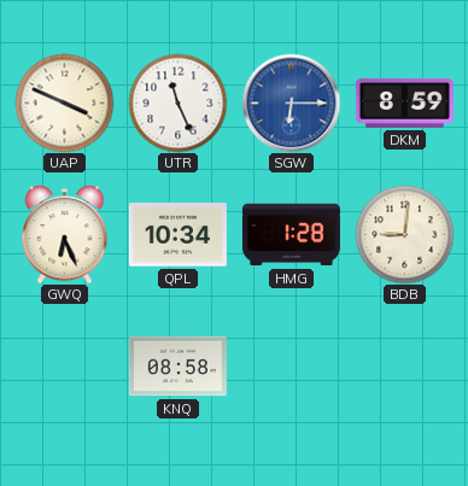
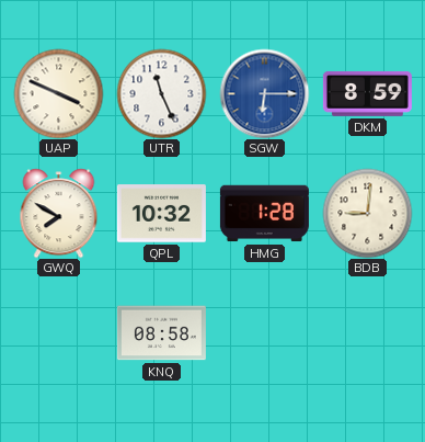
GWQ: 6:26 -> 7:50
QPL: 10:34 -> 10:32
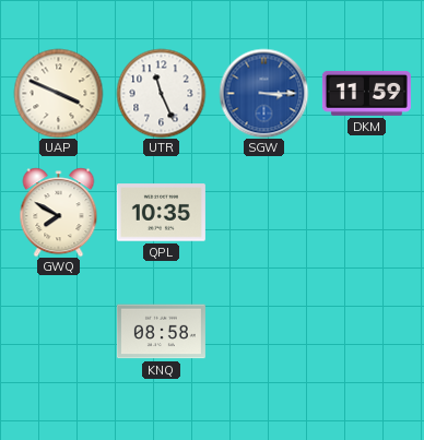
SGW: 6:15 -> 3:15
DKM: 8:59 -> 11:59
QPL: 10:32 -> 10:35
HMG: 1:28 -> none
BDB: 9:01 -> none
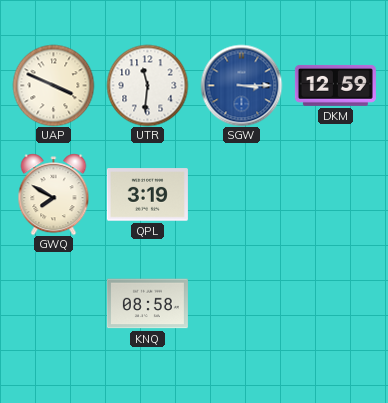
UTR: 11:26 -> 11:31
DKM: 11:59 -> 12:59
QPL: 10:35 -> 3:19
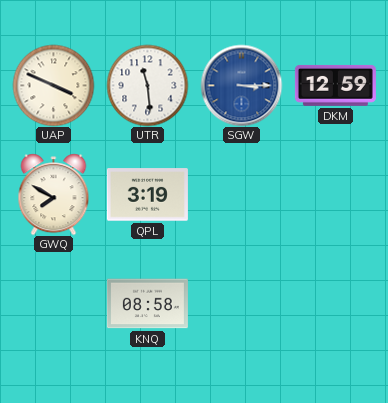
UTR: 11:31 -> 11:29
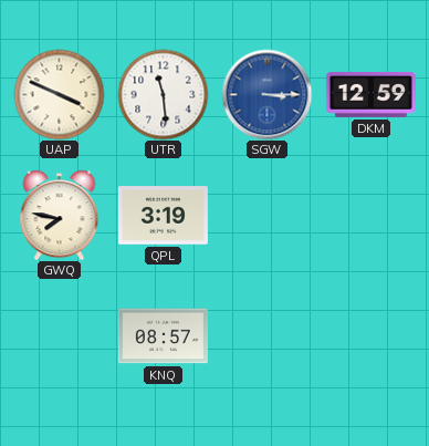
GWQ: 7:50 -> 7:47
KNQ: 08:58 -> 08:57
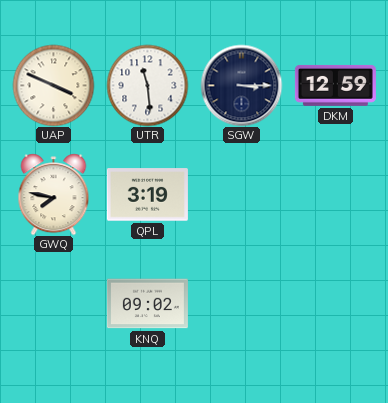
SGW dial: blue -> navy
KNQ: 08:57 -> 09:02
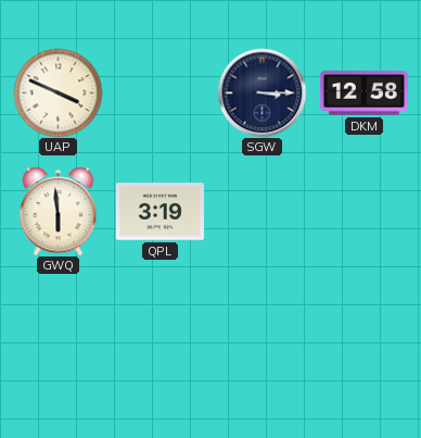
UTR: 11:29 -> none
DKM: 12:59 -> 12:58
GWQ: 7:47 -> 5:59
KNQ: 09:02 -> none
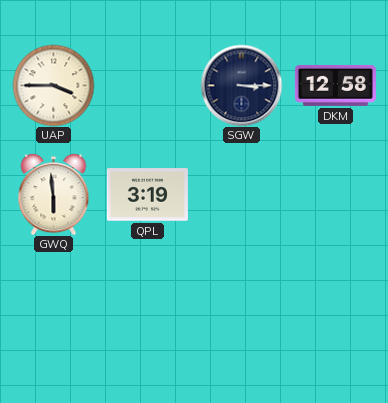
UAP: 3:49 -> 3:45
